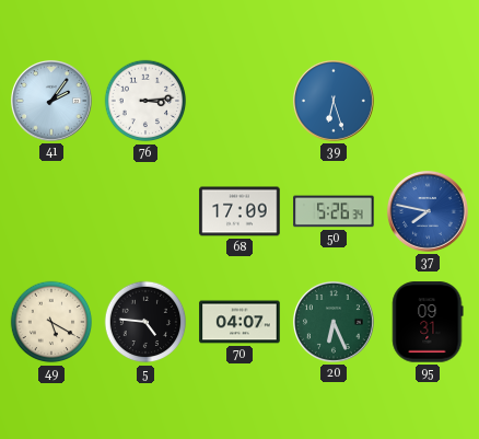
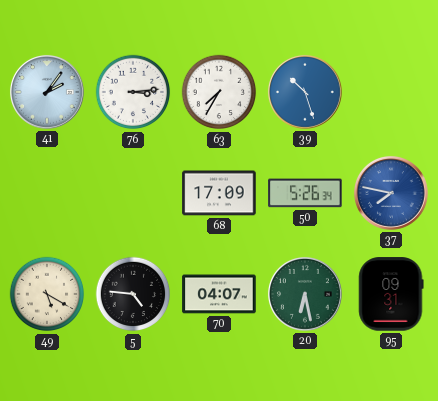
63: none -> 7:35
39: 6:27 -> 10:27
20: 6:26 -> 6:28
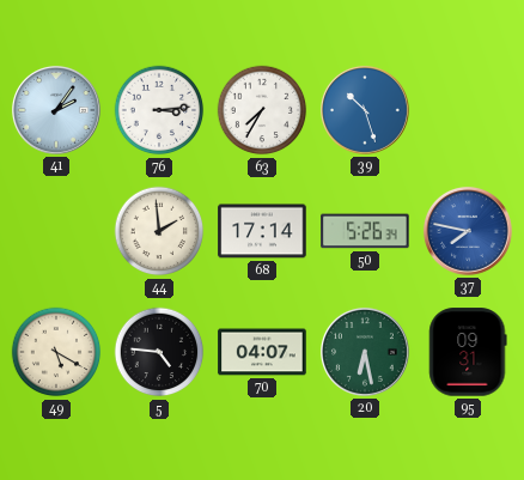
44: none -> 1:59
68: 17:09 -> 17:14
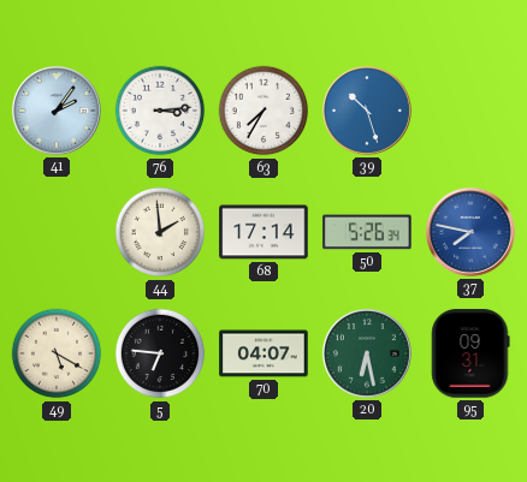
5: 4:46 -> 6:46
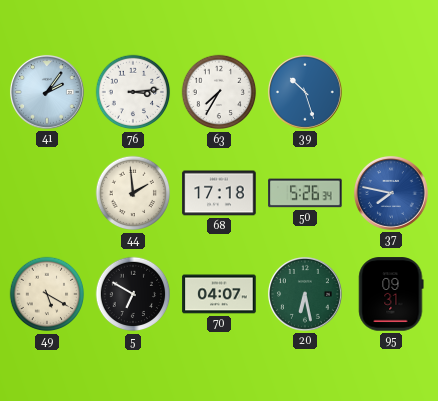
68: 17:14 -> 17:18
5: 6:46 -> 6:50
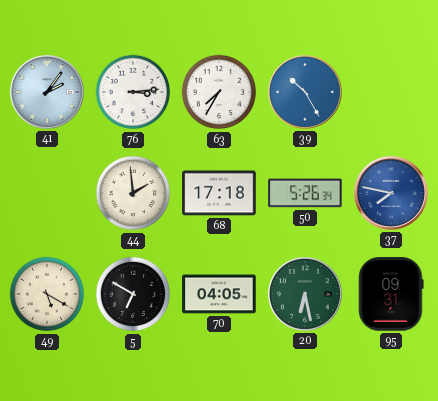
39: 10:27 -> 10:25
70: 04:07 -> 04:05
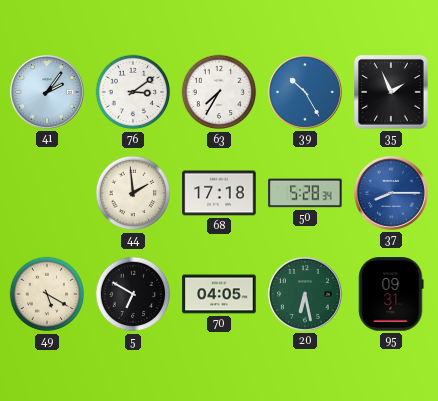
76: 3:14 -> 3:09
35: none -> 1:56
50: 5:26 -> 5:28
37: 7:47 -> 8:15
